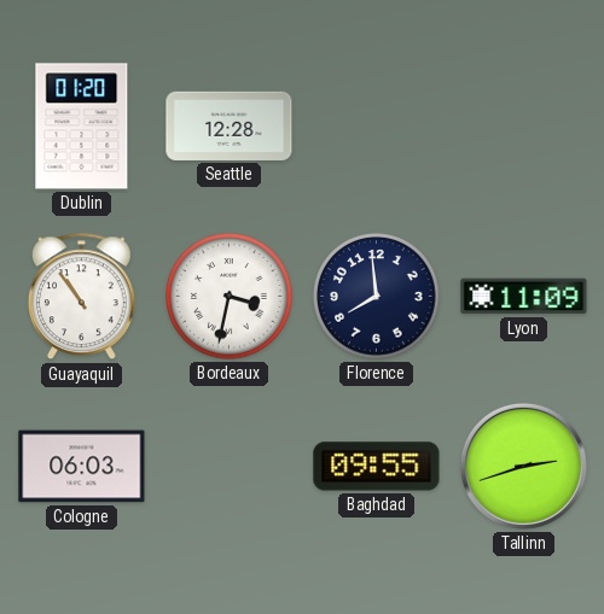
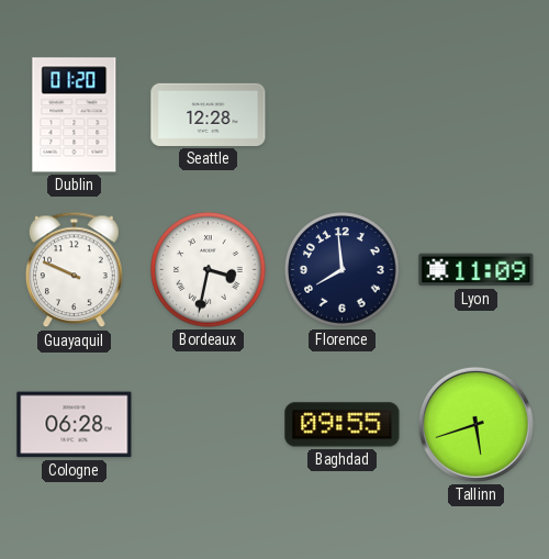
Guayaquil: 10:54 -> 9:49
Cologne: 06:03 -> 06:28
Tallinn: 2:42 -> 5:42
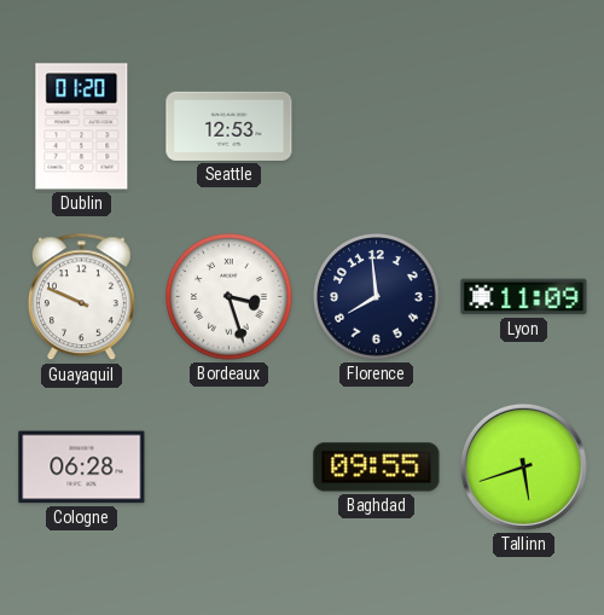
Seattle: 12:28 -> 12:53
Bordeaux: 3:32 -> 3:27
